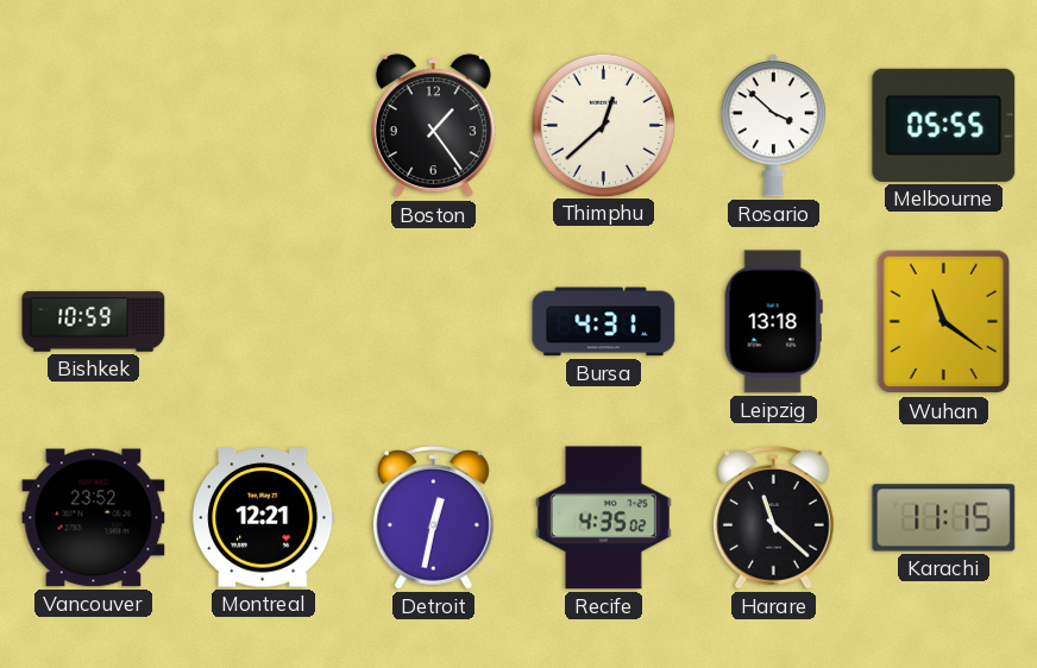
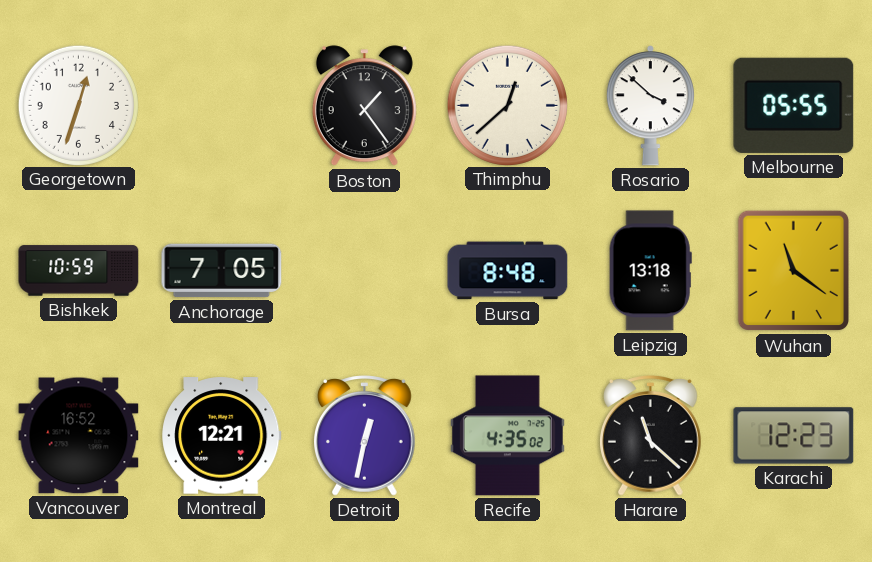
Georgetown: none -> 12:33
Anchorage: none -> 7:05
Bursa: 4:31 -> 8:48
Vancouver: 23:52 -> 16:52
Karachi: 11:15 -> 12:23
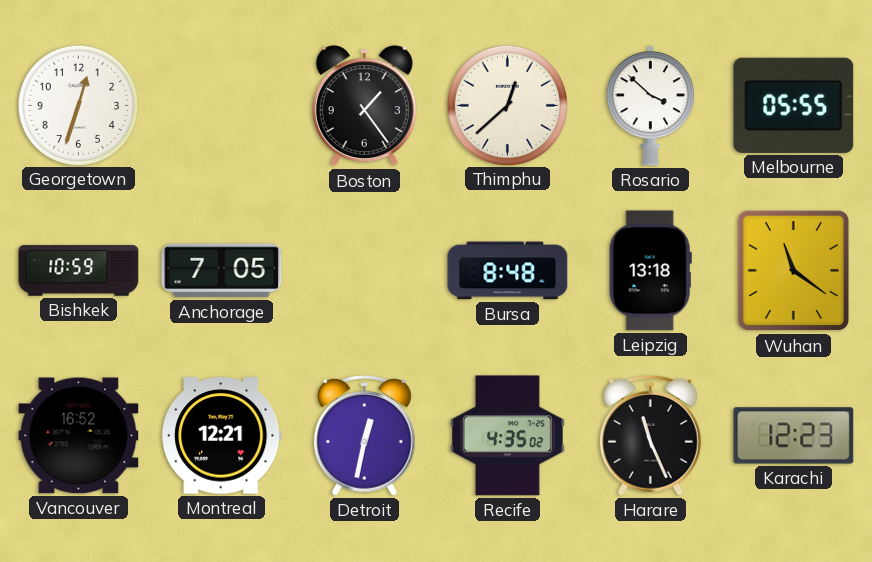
Harare: 11:22 -> 11:26
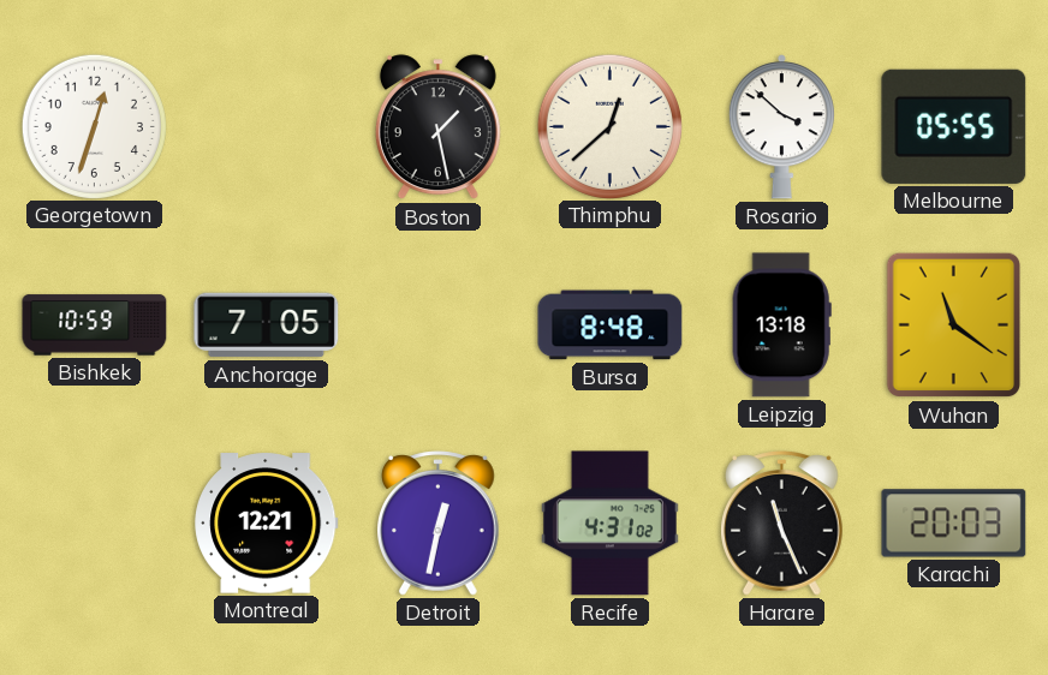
Boston: 1:24 -> 1:28
Vancouver: 16:52 -> none
Recife: 4:35 -> 4:31
Karachi: 12:23 -> 20:03
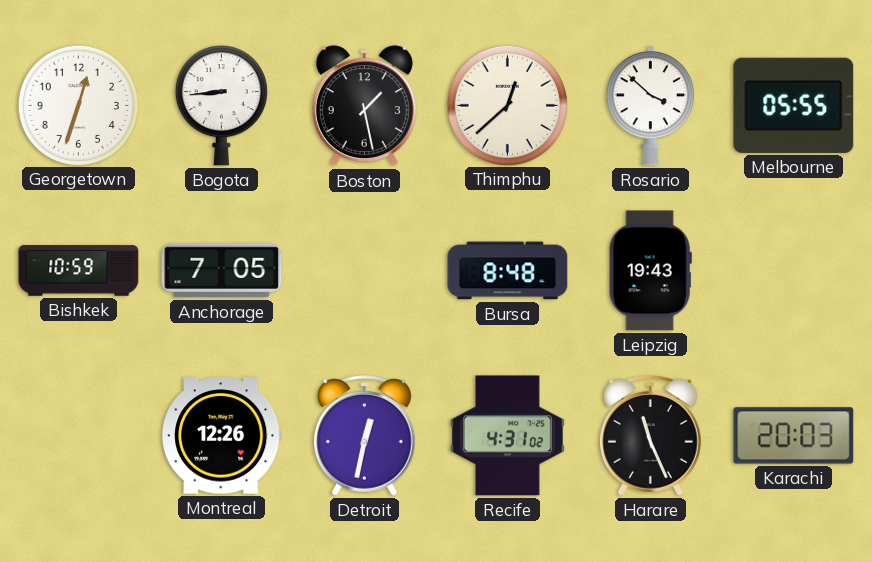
Bogota: none -> 8:44
Leipzig: 13:18 -> 19:43
Wuhan: 11:21 -> none
Montreal: 12:21 -> 12:26
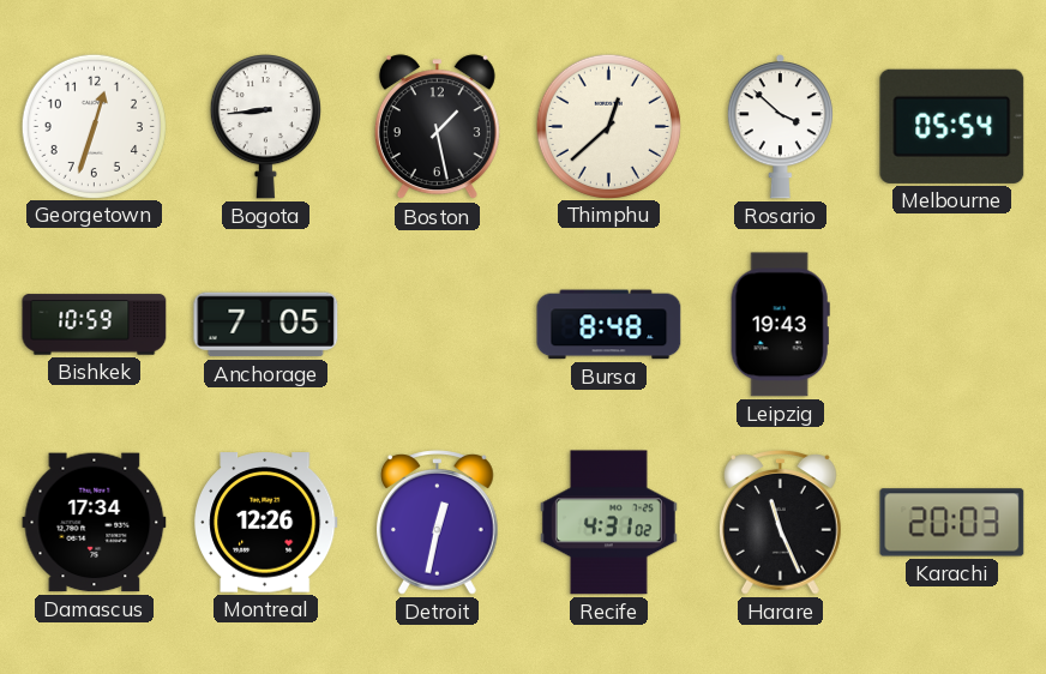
Melbourne: 05:55 -> 05:54
Damascus: none -> 17:34
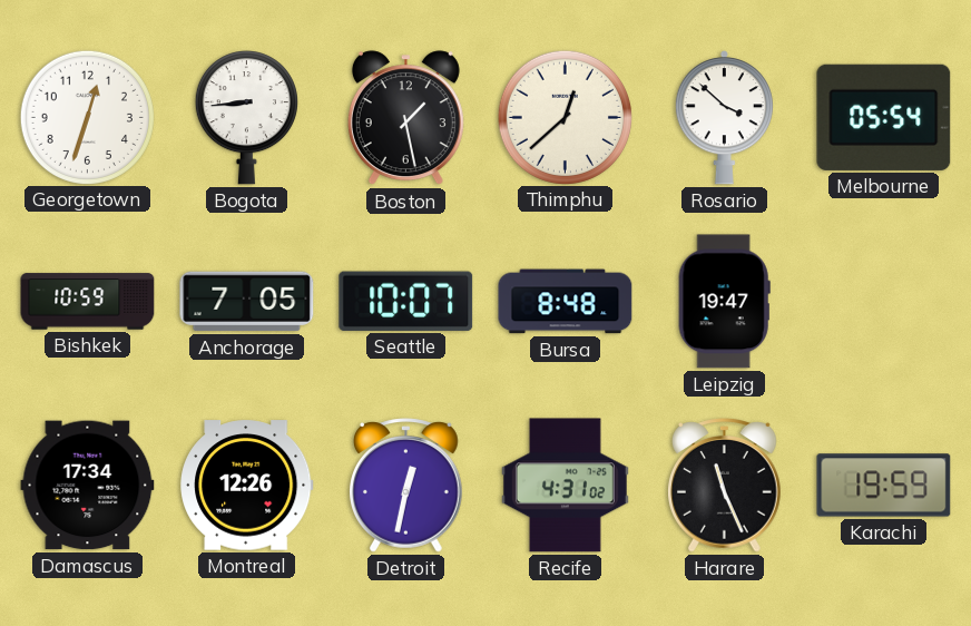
Seattle: none -> 10:07
Leipzig: 19:43 -> 19:47
Karachi: 20:03 -> 19:59
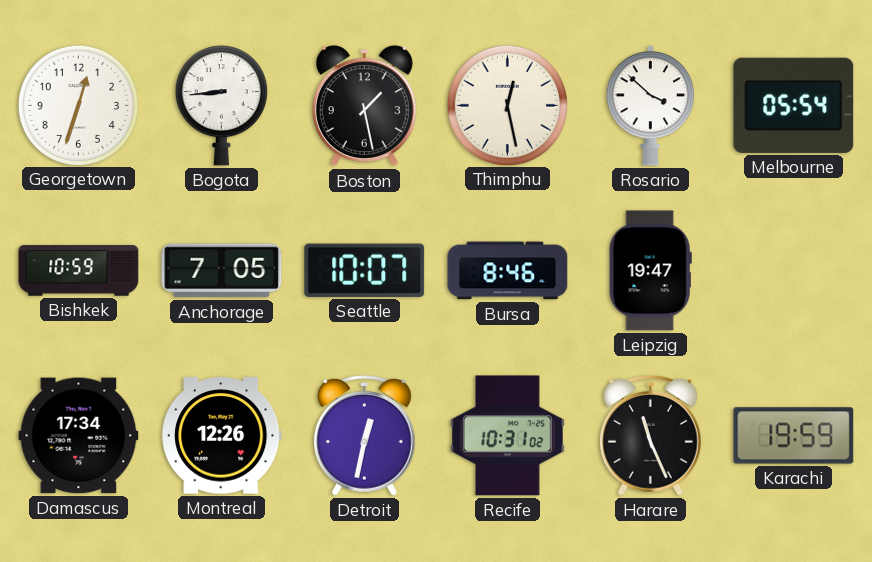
Thimphu: 12:38 -> 12:28
Bursa: 8:48 -> 8:46
Recife: 4:31 -> 10:31
